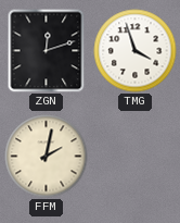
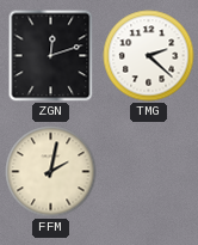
TMG: 3:57 -> 2:22
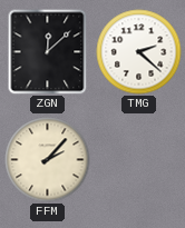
ZGN: 12:12 -> 12:08
FFM: 2:02 -> 2:07
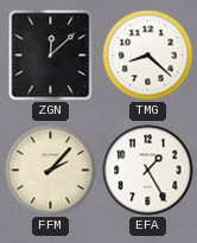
TMG: 2:22 -> 8:22
EFA: none -> 1:25
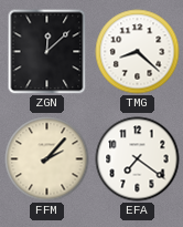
EFA: 1:25 -> 7:21
